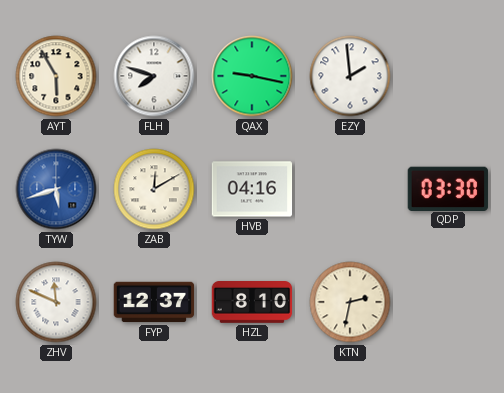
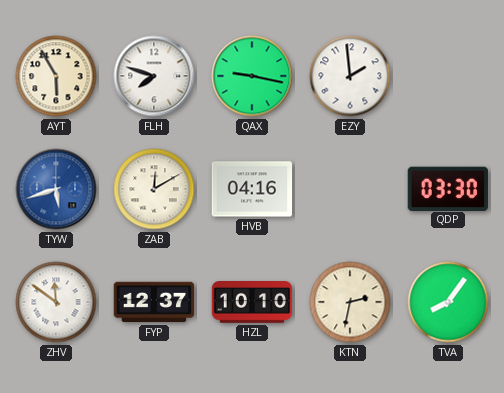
ZHV: 11:49 -> 11:51
HZL: 8:10 -> 10:10
TVA: none -> 8:06
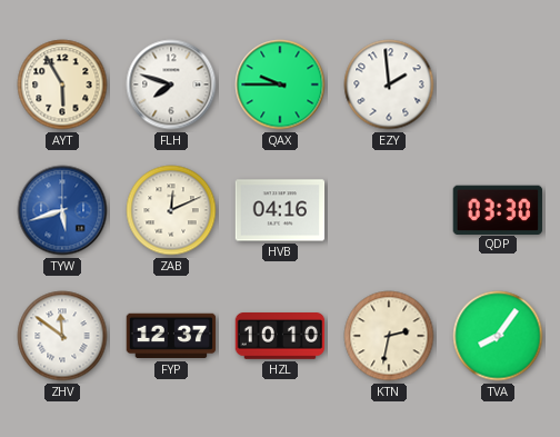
QAX: 9:17 -> 9:45
ZAB: 12:10 -> 12:11
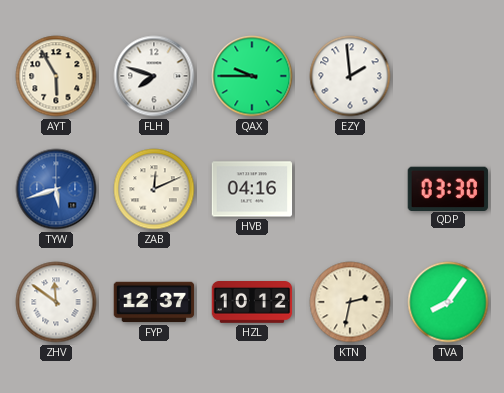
HZL: 10:10 -> 10:12
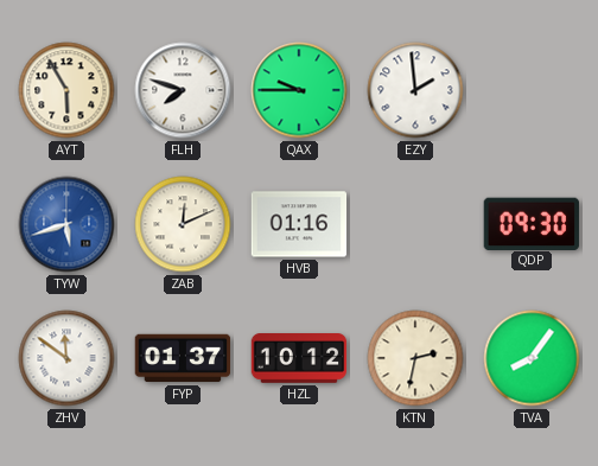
HVB: 04:16 -> 01:16
QDP: 03:30 -> 09:30
FYP: 12:37 -> 01:37
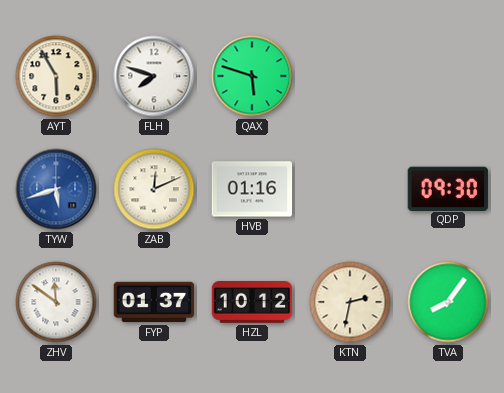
QAX: 9:45 -> 5:48
EZY: 1:59 -> none
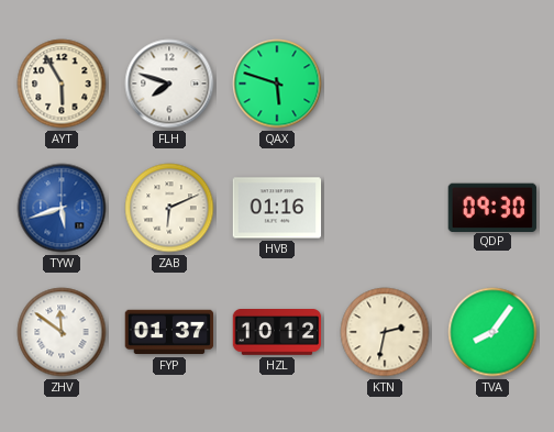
ZAB: 12:11 -> 6:11
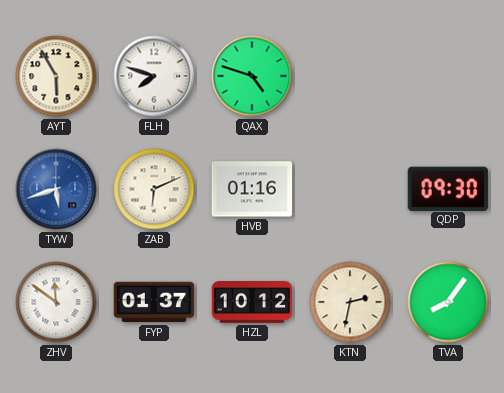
QAX: 5:48 -> 4:48
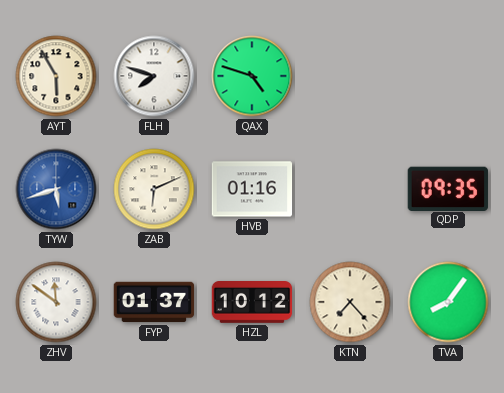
QDP: 09:30 -> 09:35
KTN: 2:32 -> 7:23
